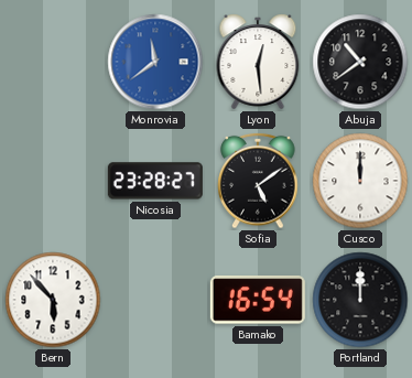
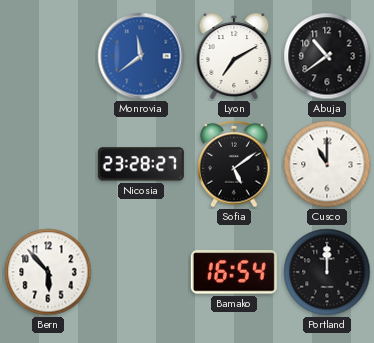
Lyon: 12:29 -> 7:10
Cusco: 12:00 -> 11:00
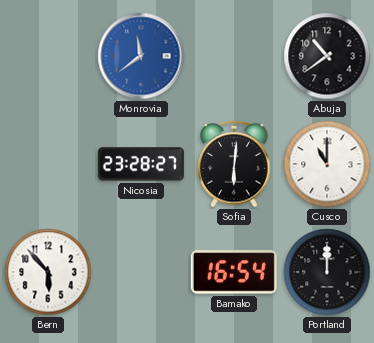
Lyon: 7:10 -> none
Sofia: 5:09 -> 6:01
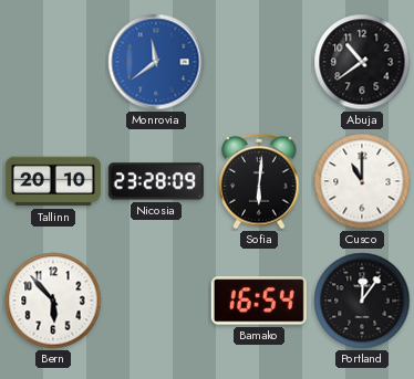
Tallinn: none -> 20:10
Nicosia: 23:28:27 -> 23:28:09
Portland: 12:00 -> 12:06
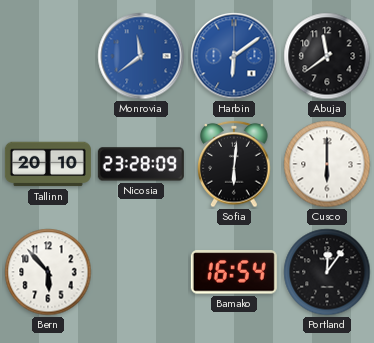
Harbin: none -> 6:09
Abuja: 10:39 -> 11:39
Cusco: 11:00 -> 6:00
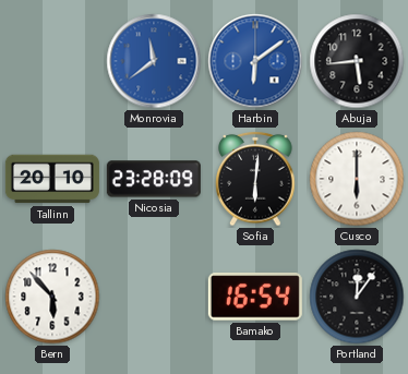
Abuja: 11:39 -> 5:44
